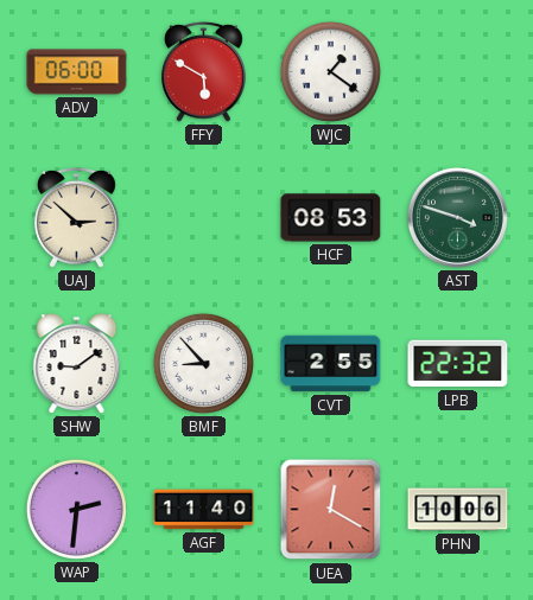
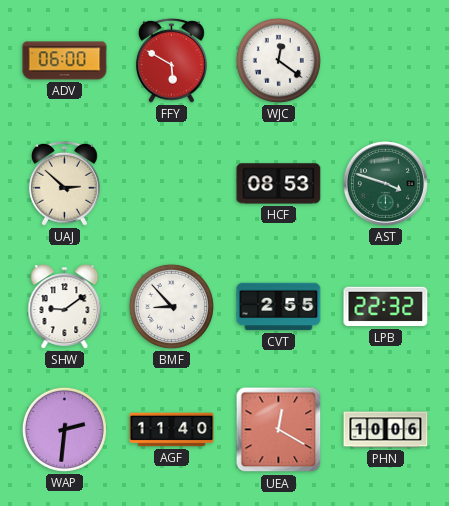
WJC: 1:21 -> 12:21
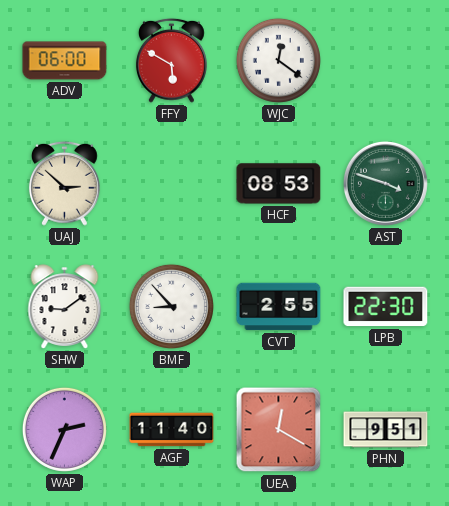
LPB: 22:32 -> 22:30
WAP: 2:31 -> 2:34
PHN: 10:06 -> 9:51
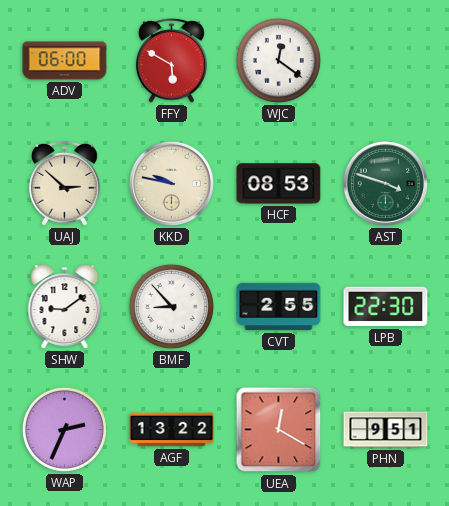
KKD: none -> 9:47
AGF: 11:40 -> 13:22
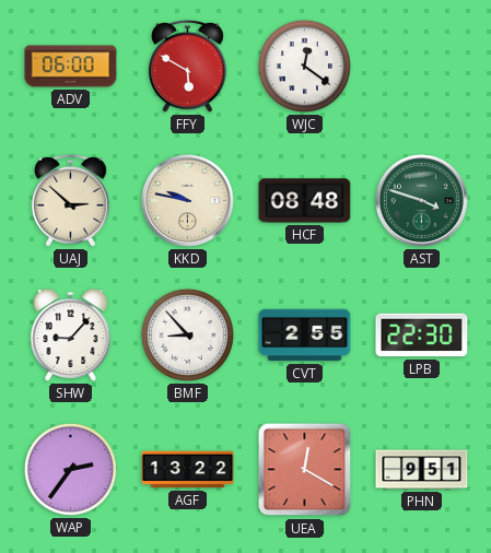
HCF: 08:53 -> 08:48
SHW: 9:09 -> 9:07
WAP: 2:34 -> 2:36
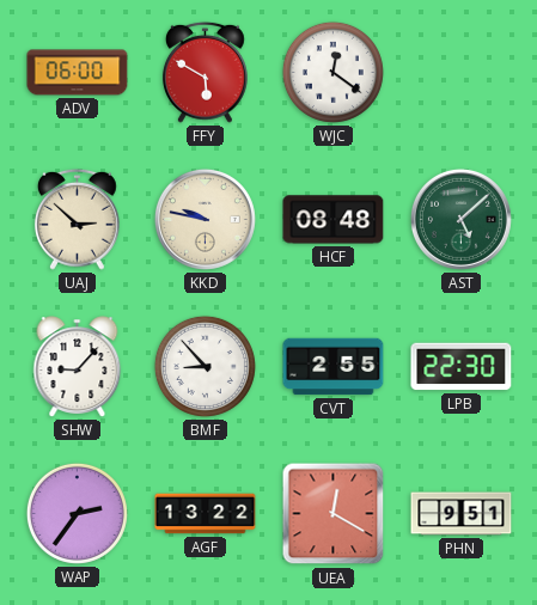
AST: 3:48 -> 5:08
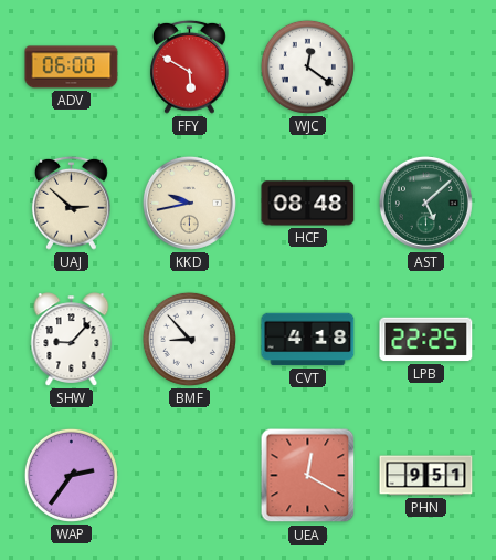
KKD: 9:47 -> 9:43
CVT: 2:55 -> 4:18
LPB: 22:30 -> 22:25
AGF: 13:22 -> none
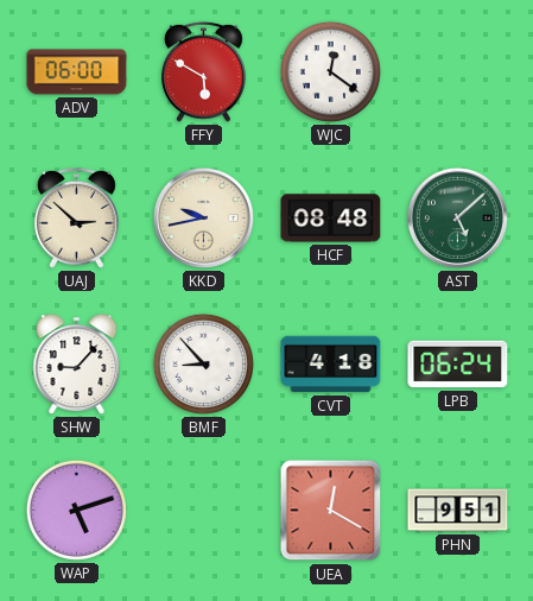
LPB: 22:25 -> 06:24
WAP: 2:36 -> 5:12
